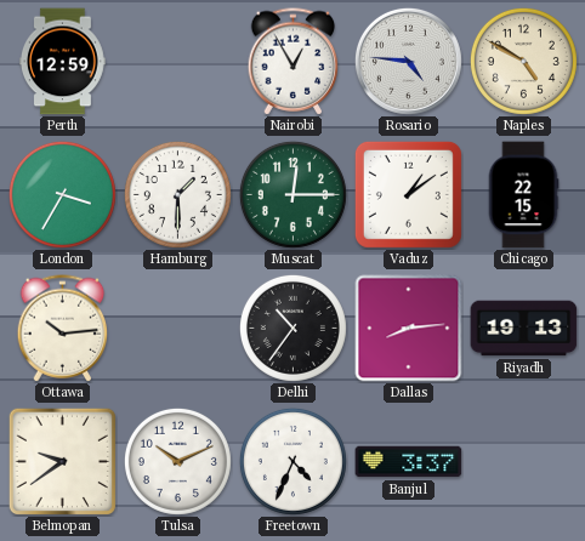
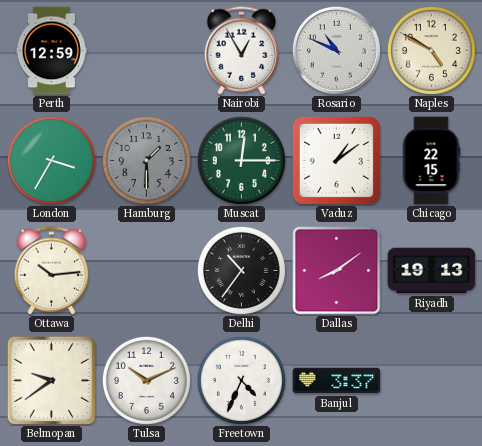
Rosario: 4:46 -> 10:49
Hamburg dial: white -> grey
Dallas: 8:14 -> 8:09
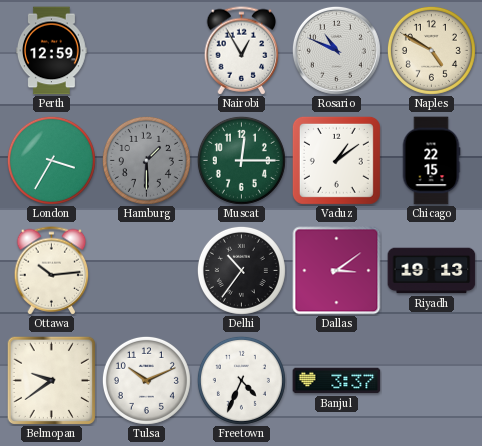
Dallas: 8:09 -> 3:09
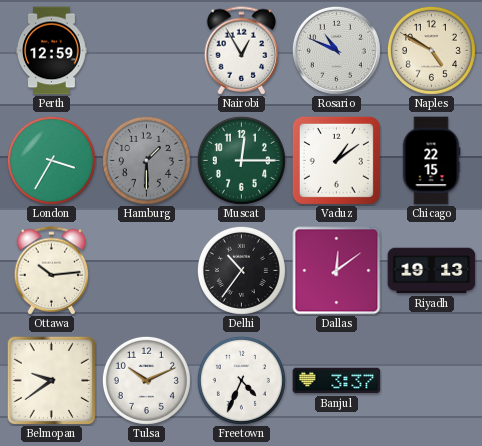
Dallas: 3:09 -> 12:09
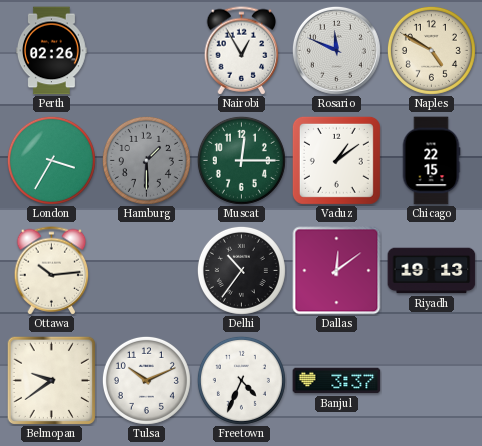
Perth: 12:59 -> 02:26
Rosario: 10:49 -> 11:49
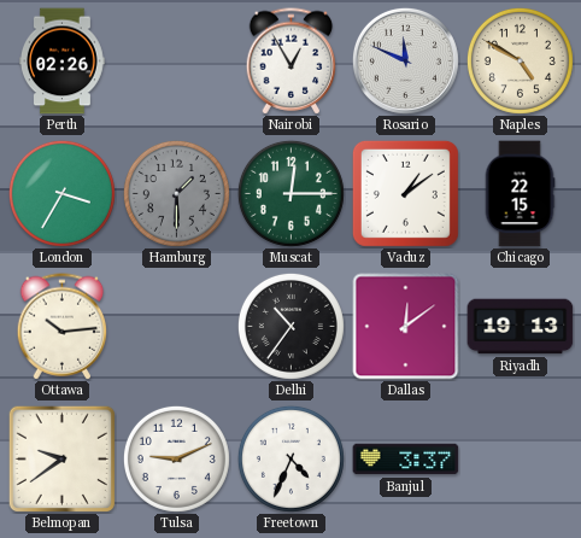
Tulsa: 10:11 -> 9:11
